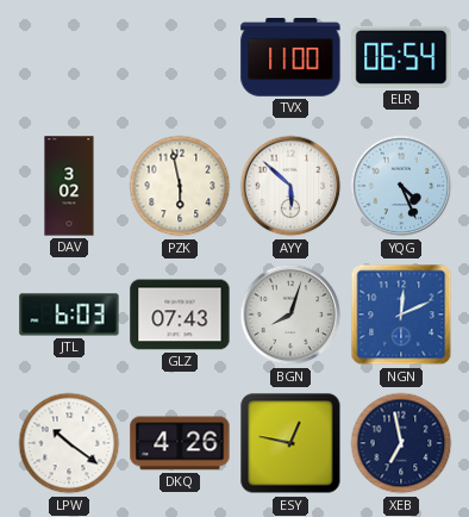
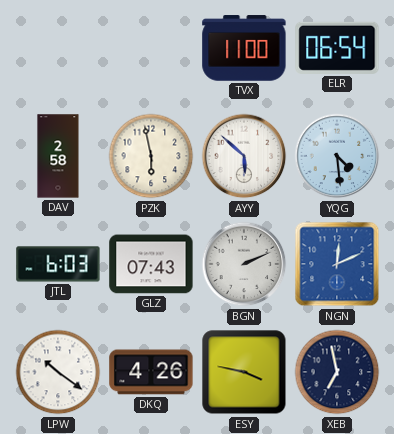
DAV: 3:02 -> 2:58
YQG: 4:26 -> 4:29
BGN: 8:03 -> 2:11
ESY: 12:47 -> 3:47
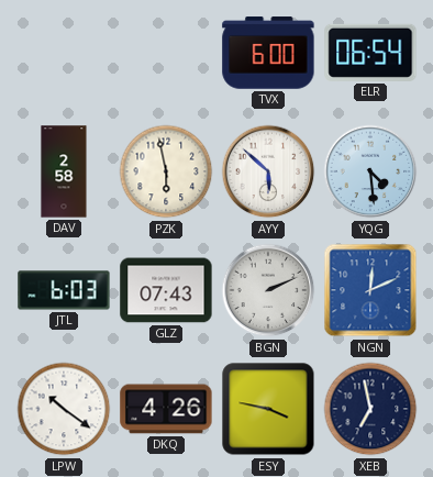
TVX: 11:00 -> 6:00
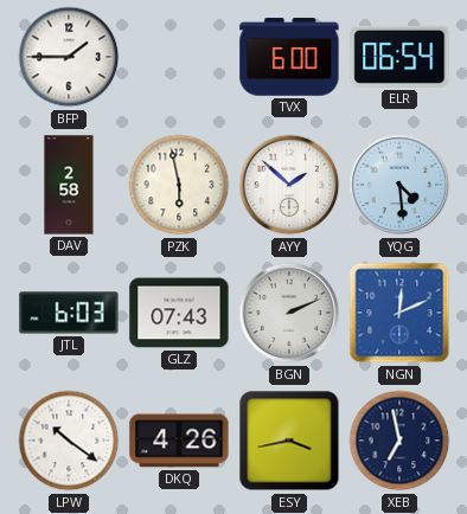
BFP: none -> 1:45
AYY: 5:52 -> 1:52
ESY: 3:47 -> 3:43
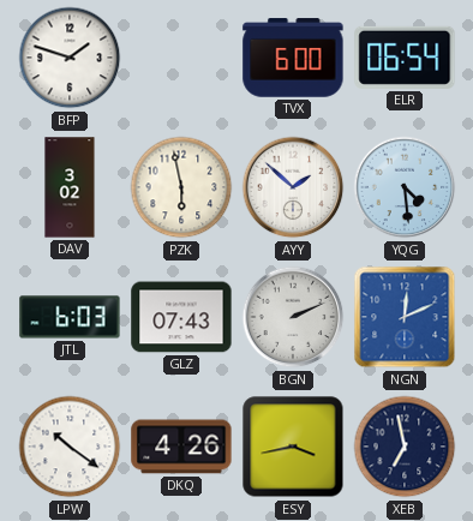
BFP: 1:45 -> 1:48
DAV: 2:58 -> 3:02
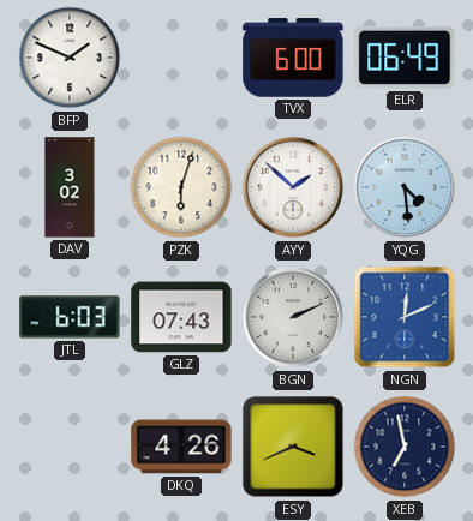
BFP: 1:48 -> 1:49
ELR: 06:54 -> 06:49
PZK: 5:58 -> 6:03
LPW: 10:21 -> none
ESY: 3:43 -> 3:41
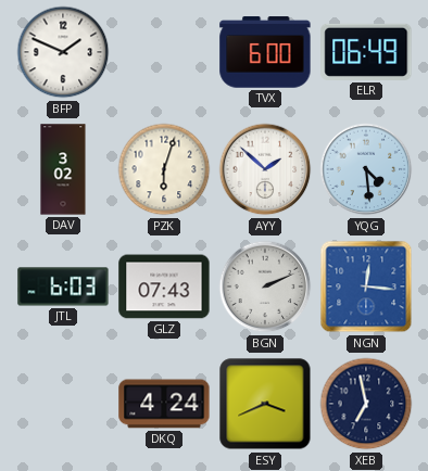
NGN: 12:11 -> 12:16
DKQ: 4:26 -> 4:24
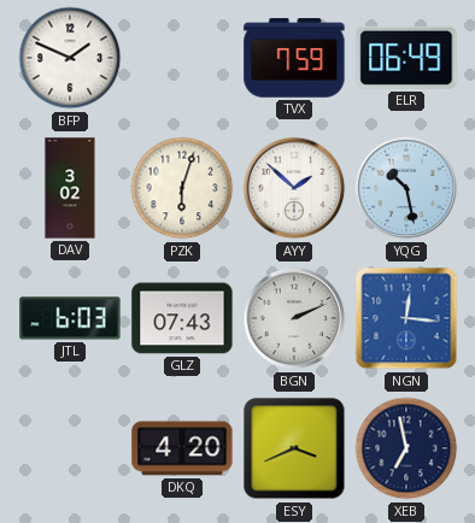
TVX: 6:00 -> 7:59
YQG: 4:29 -> 10:28
DKQ: 4:24 -> 4:20
